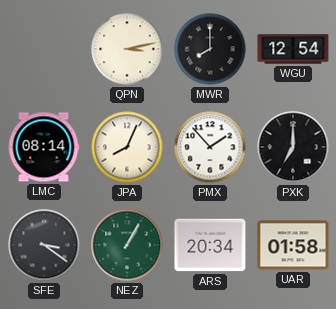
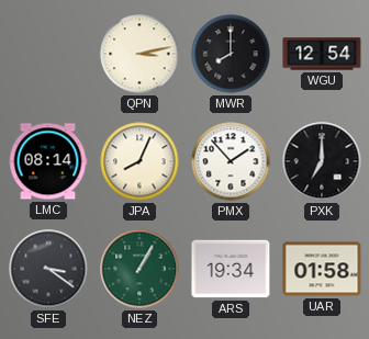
ARS: 20:34 -> 19:34
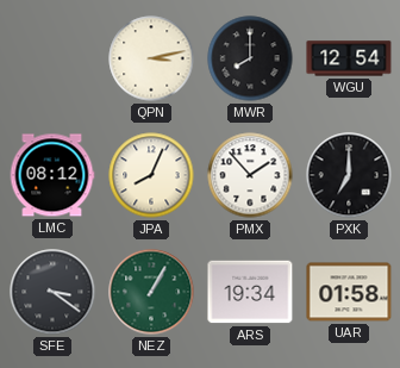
LMC: 08:14 -> 08:12
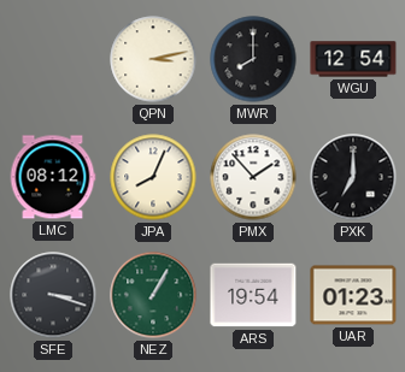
SFE: 3:21 -> 3:18
ARS: 19:34 -> 19:54
UAR: 01:58 -> 01:23
